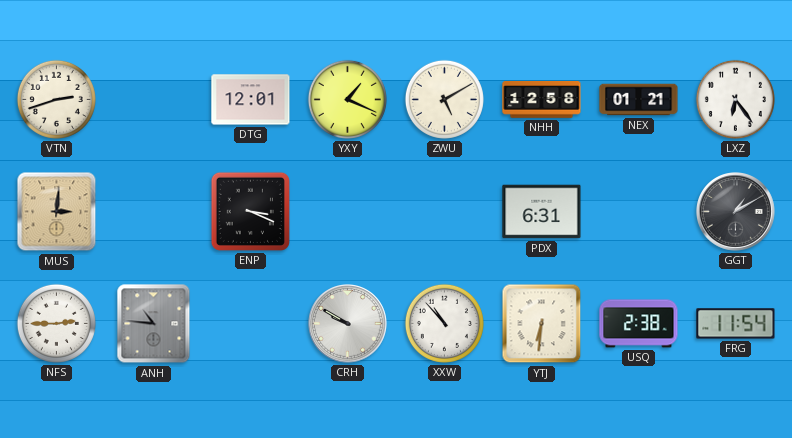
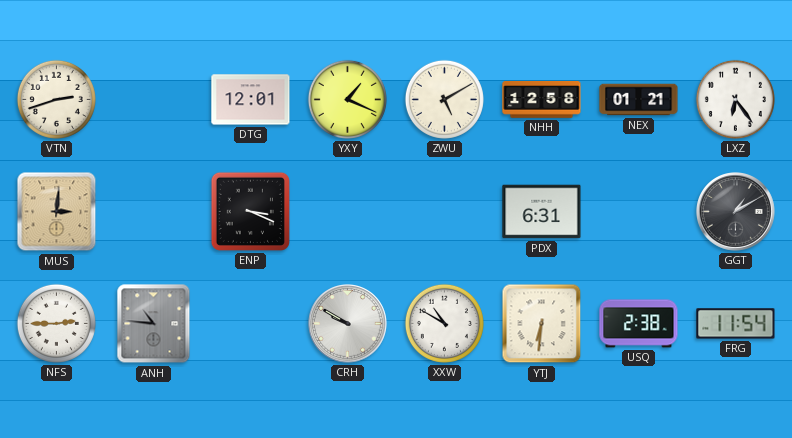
XXW: 10:53 -> 10:50
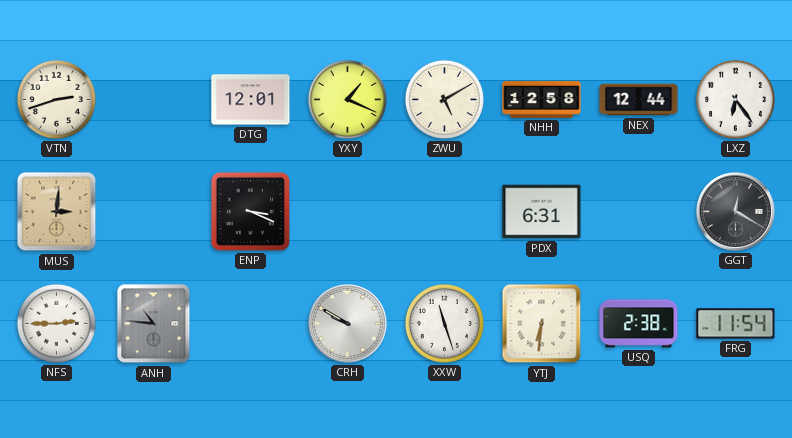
NEX: 01:21 -> 12:44
GGT: 1:10 -> 12:20
XXW: 10:50 -> 11:27
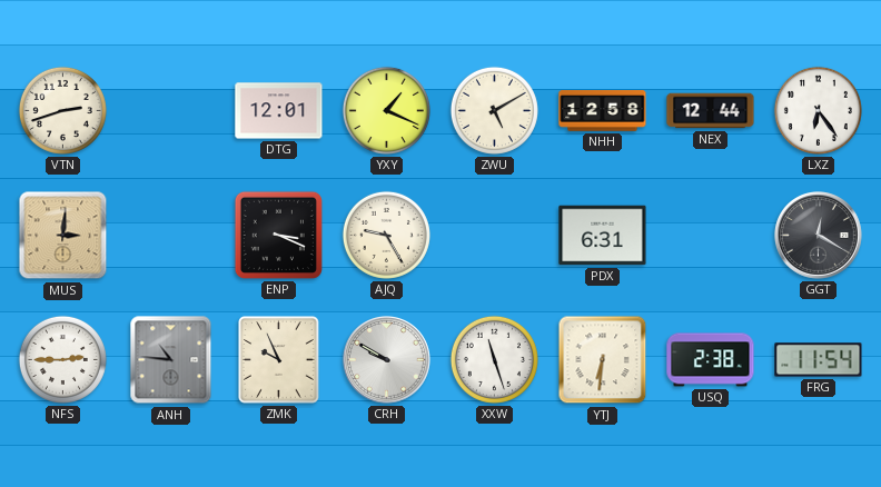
AJQ: none -> 9:25
ZMK: none -> 9:56
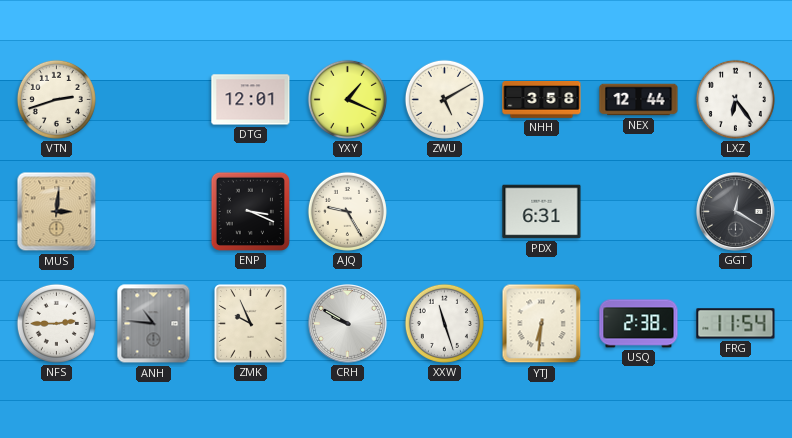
NHH: 12:58 -> 3:58
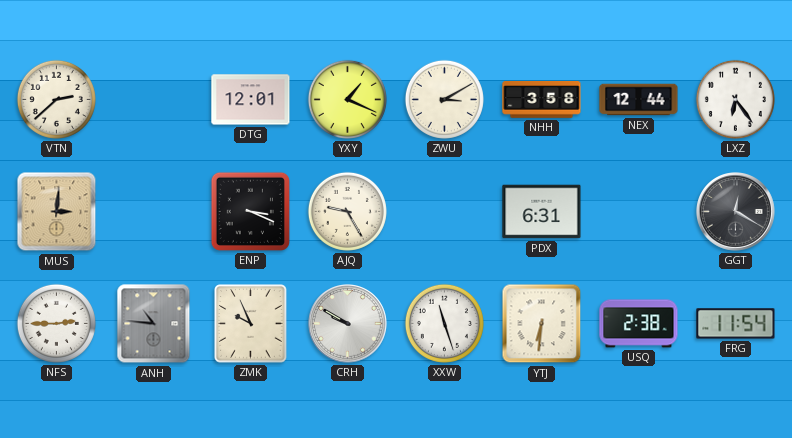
VTN: 2:42 -> 2:38
ZWU: 5:10 -> 3:10
